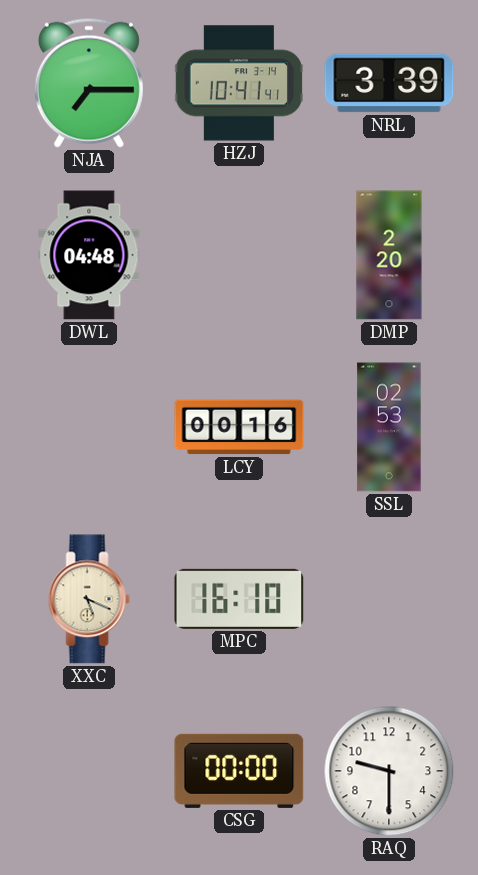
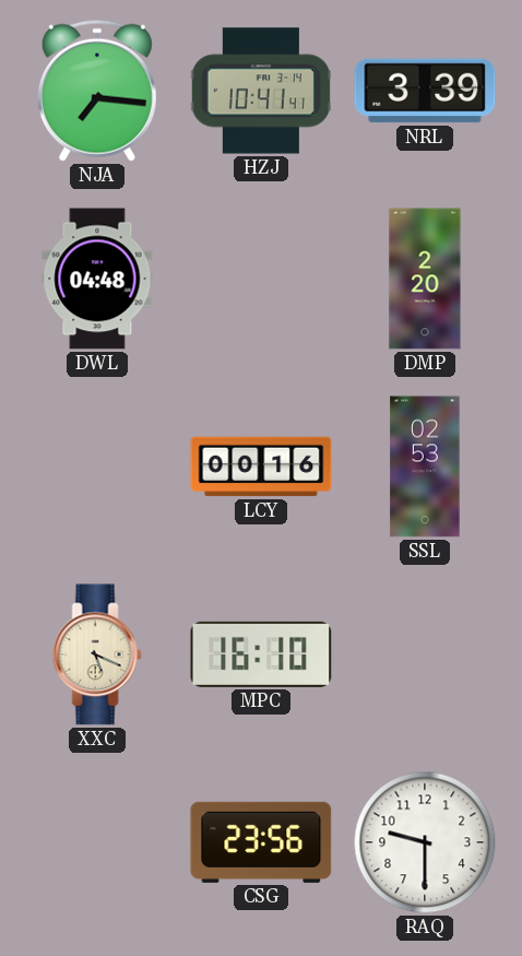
NJA: 7:15 -> 7:16
CSG: 00:00 -> 23:56
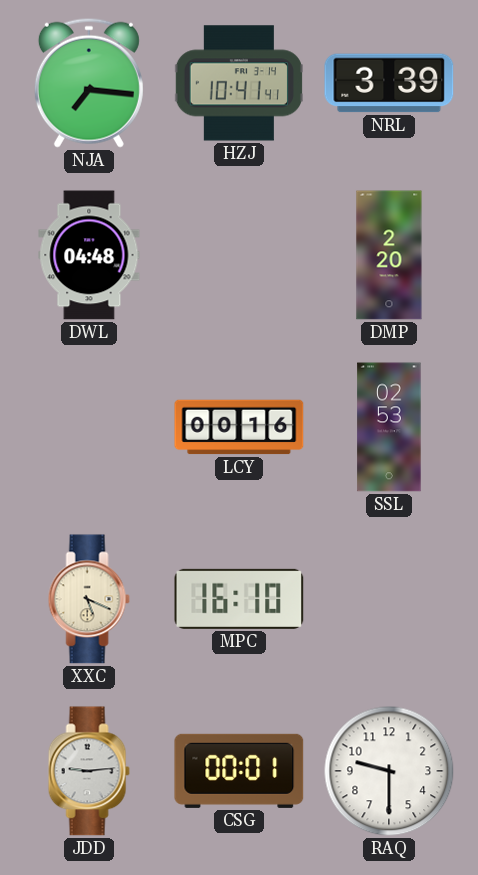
JDD: none -> 9:14
CSG: 23:56 -> 00:01
